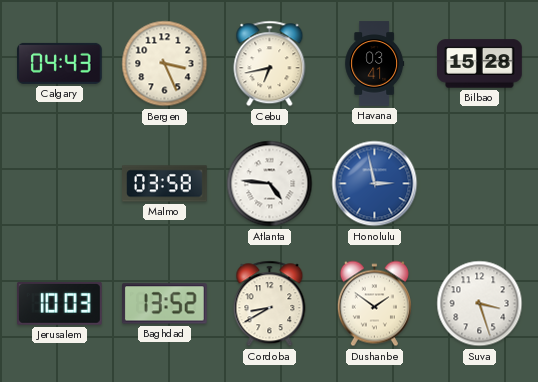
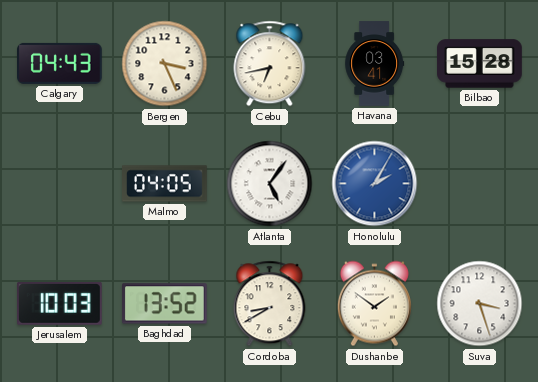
Malmo: 03:58 -> 04:05
Atlanta: 4:46 -> 5:06
Honolulu: 2:58 -> 2:05
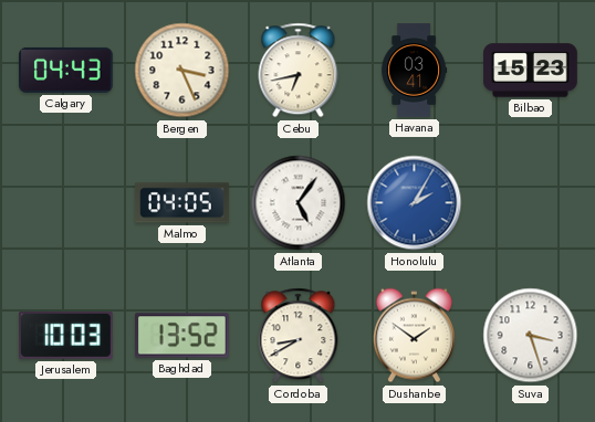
Bilbao: 15:28 -> 15:23
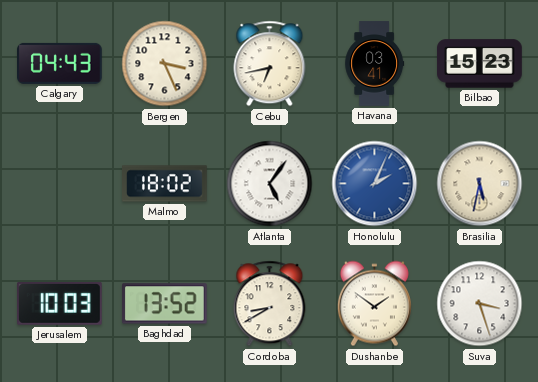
Malmo: 04:05 -> 18:02
Honolulu: 2:05 -> 2:04
Brasilia: none -> 5:32
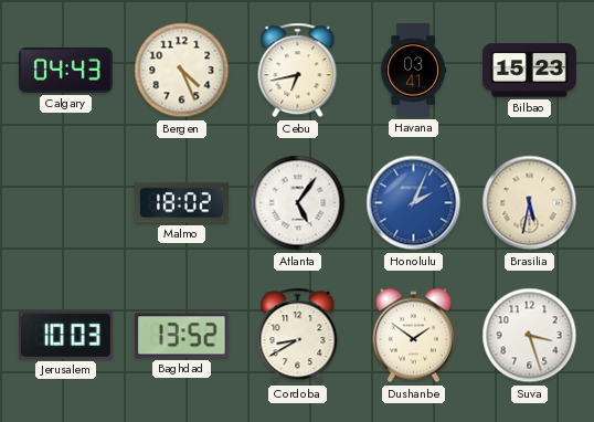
Bergen: 3:26 -> 4:26
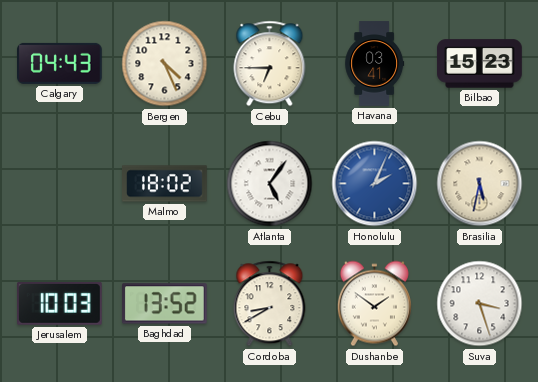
Cebu: 6:43 -> 6:45
